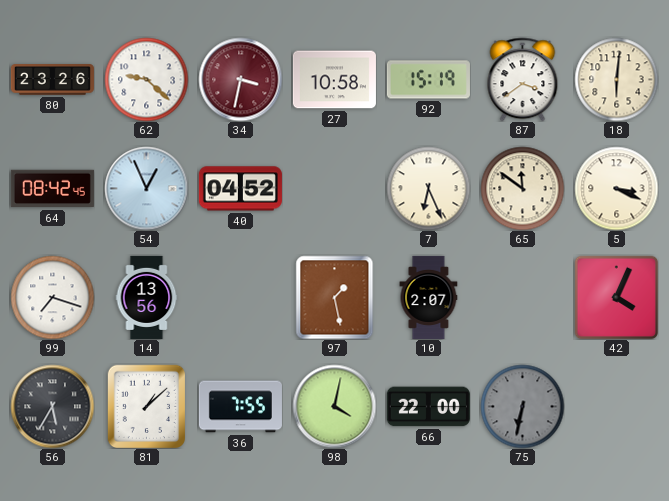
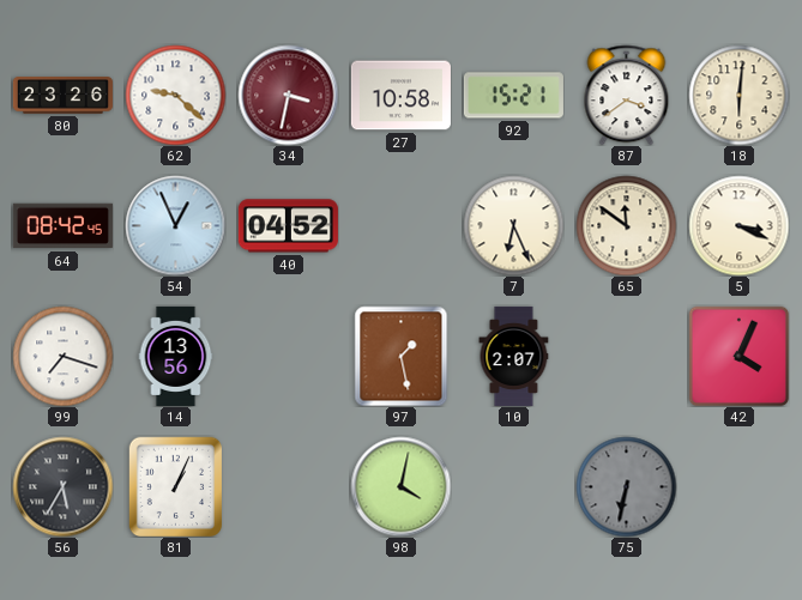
92: 15:19 -> 15:21
81: 1:08 -> 1:04
36: 7:55 -> none
66: 22:00 -> none
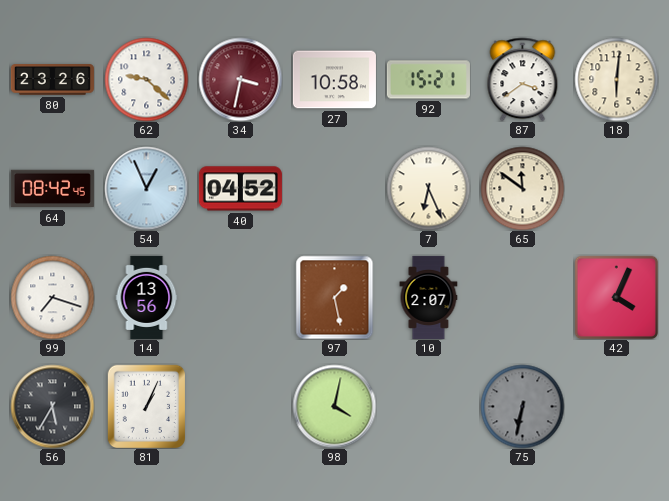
5: 3:19 -> none
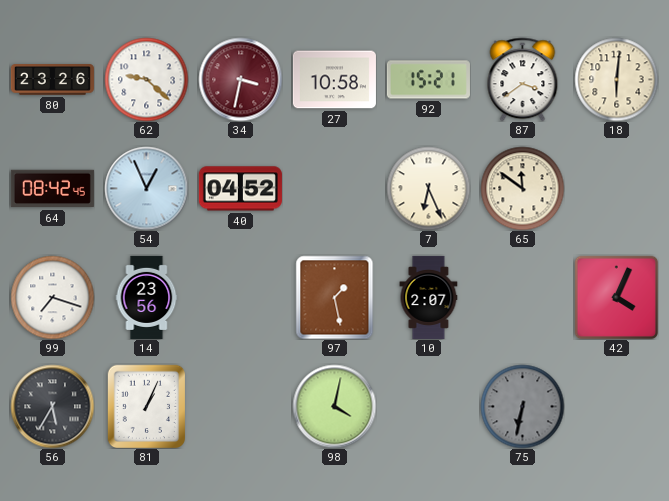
14: 13:56 -> 23:56
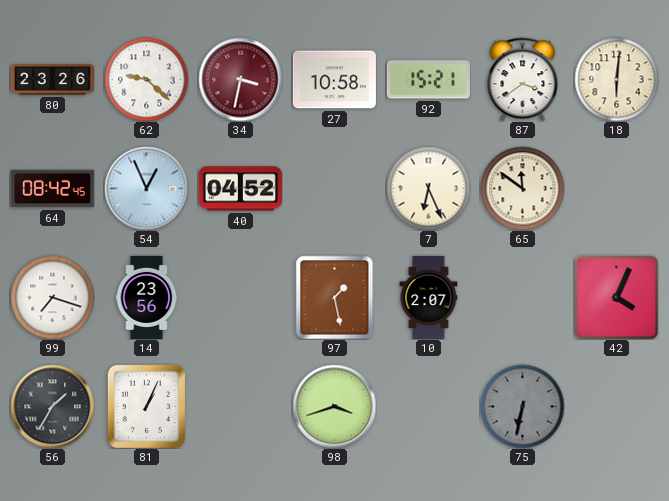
56: 5:35 -> 1:35
98: 4:02 -> 3:42
